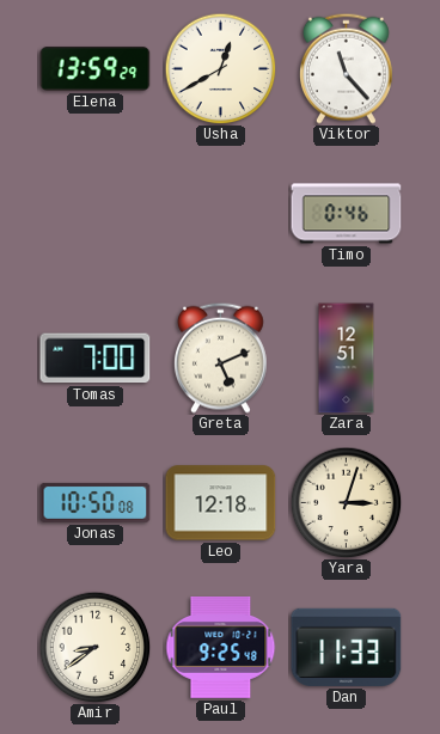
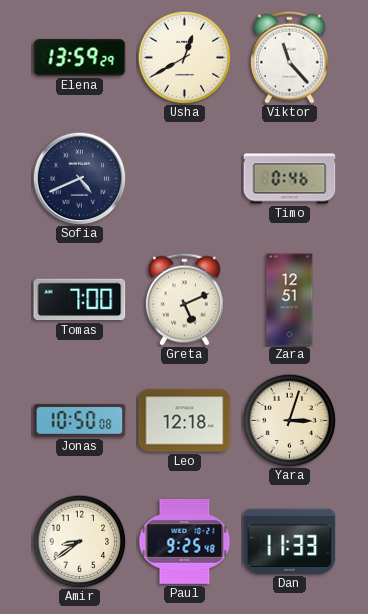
Sofia: none -> 4:41
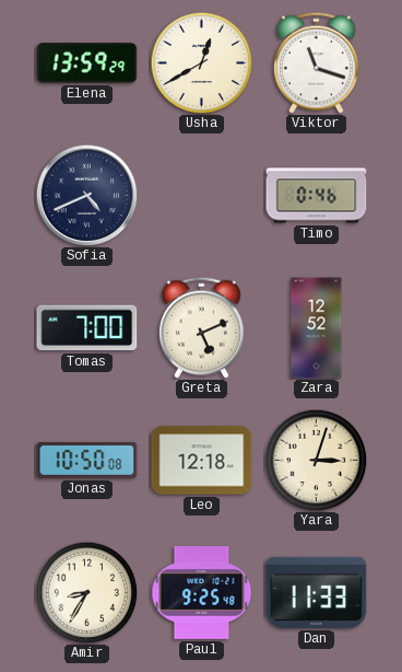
Viktor: 11:23 -> 11:18
Zara: 12:51 -> 12:52
Amir: 8:39 -> 8:35
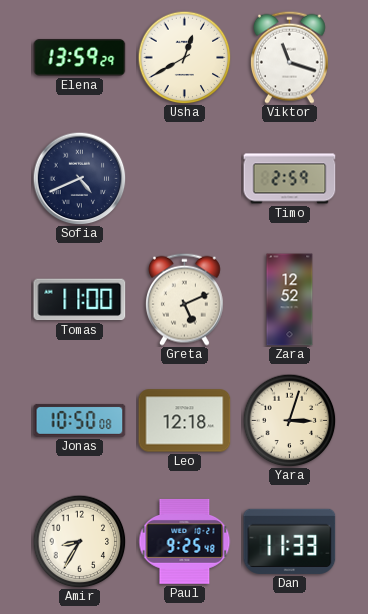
Timo: 0:46 -> 2:59
Tomas: 7:00 -> 11:00
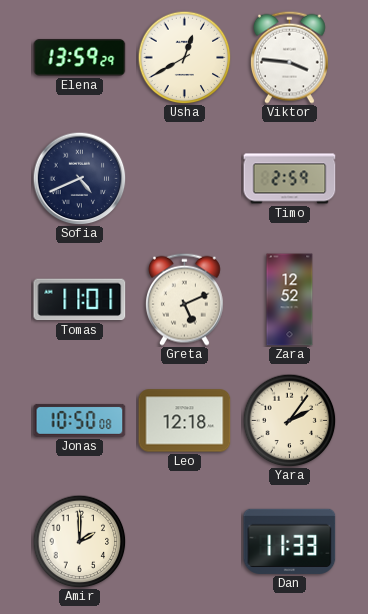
Viktor: 11:18 -> 3:46
Tomas: 11:00 -> 11:01
Yara: 3:03 -> 2:06
Amir: 8:35 -> 2:00
Paul: 9:25 -> none
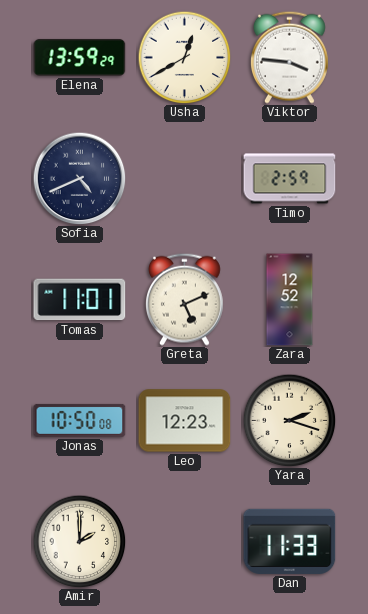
Leo: 12:18 -> 12:23
Yara: 2:06 -> 2:18
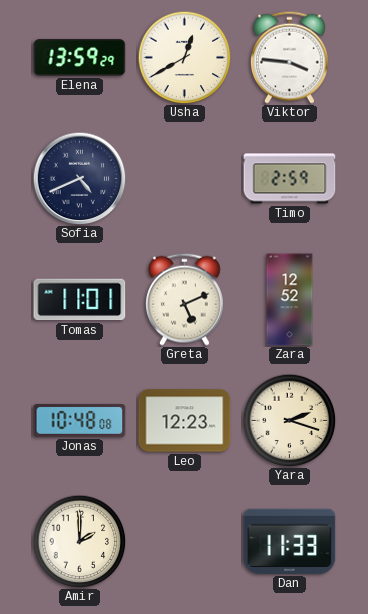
Jonas: 10:50 -> 10:48
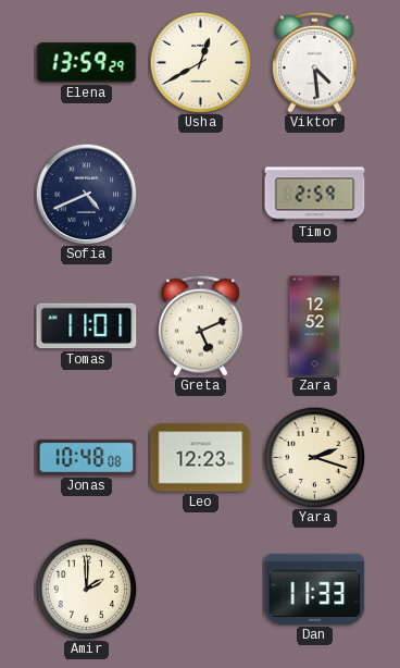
Viktor: 3:46 -> 4:29
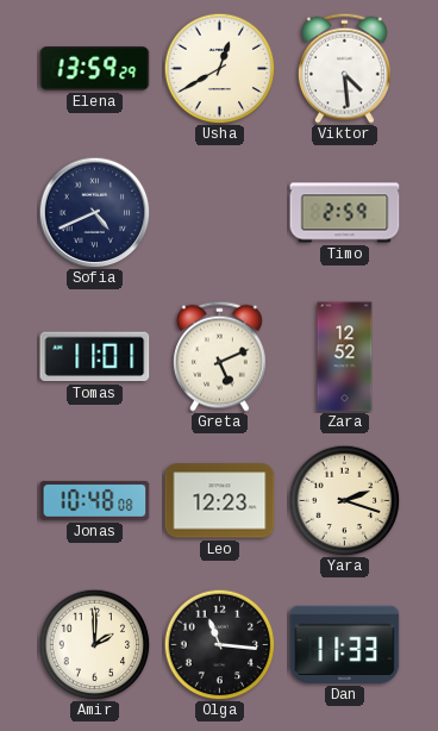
Olga: none -> 11:16
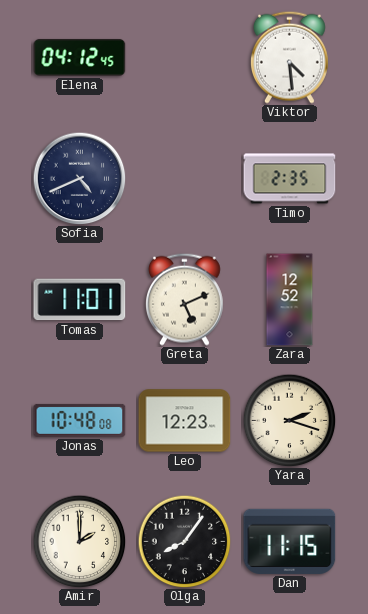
Elena: 13:59 -> 04:12
Usha: 12:40 -> none
Timo: 2:59 -> 2:35
Olga: 11:16 -> 8:06
Dan: 11:33 -> 11:15
